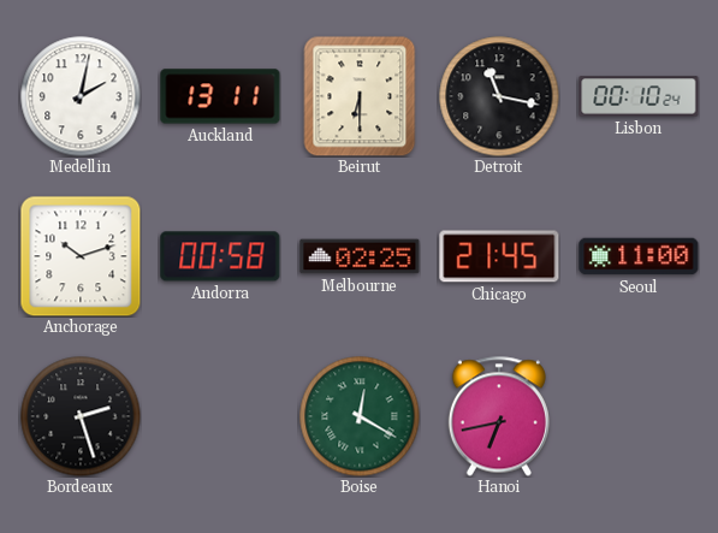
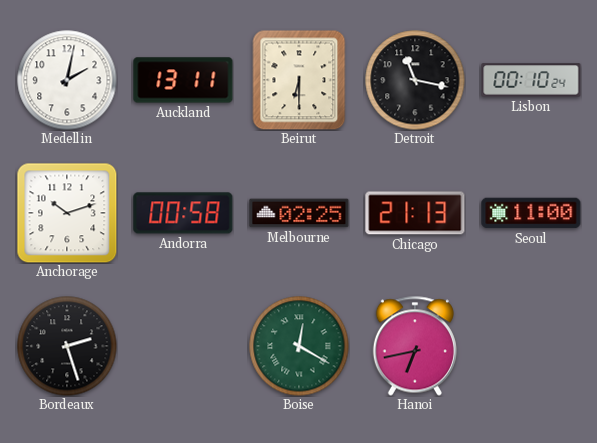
Chicago: 21:45 -> 21:13
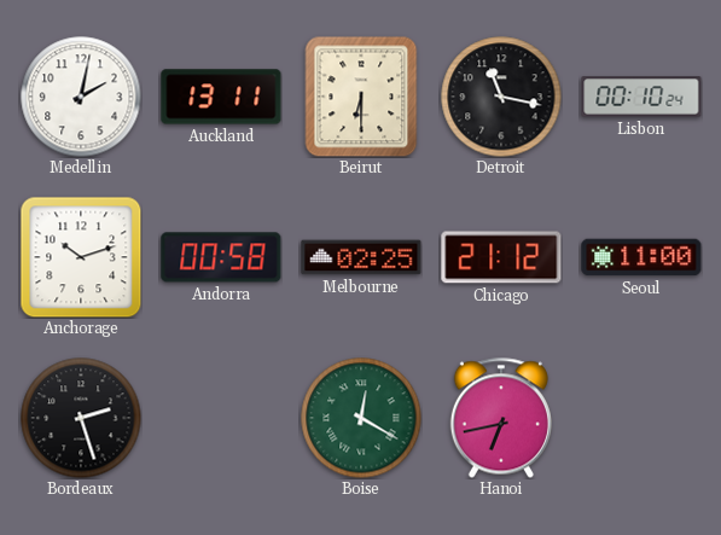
Chicago: 21:13 -> 21:12
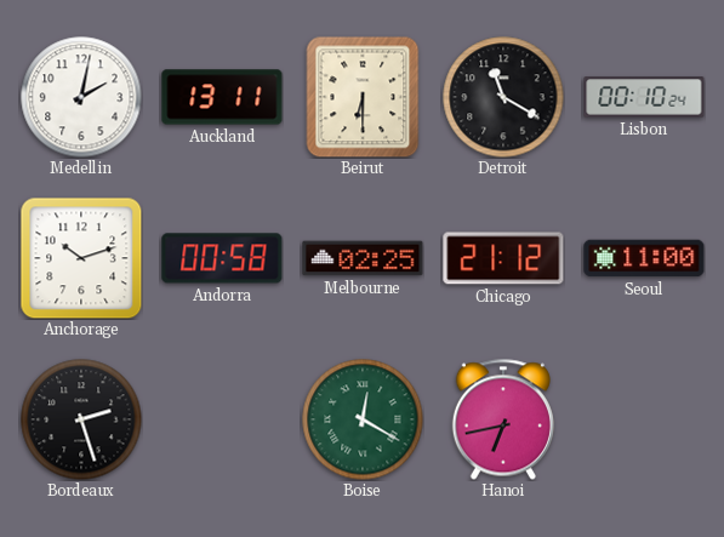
Detroit: 11:17 -> 11:20
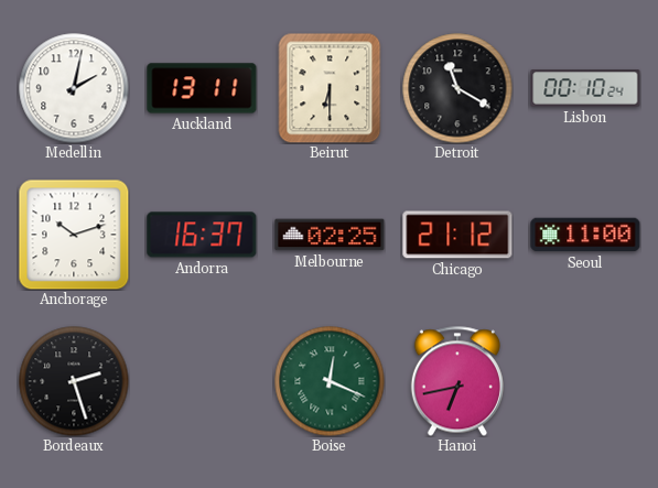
Andorra: 00:58 -> 16:37
Boise: 12:20 -> 12:19
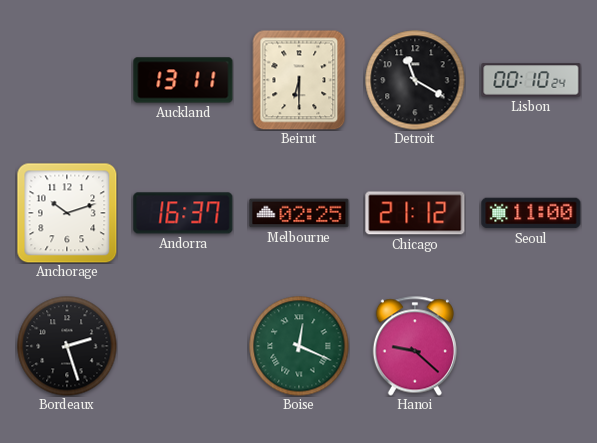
Medellin: 2:02 -> none
Hanoi: 6:43 -> 9:22
